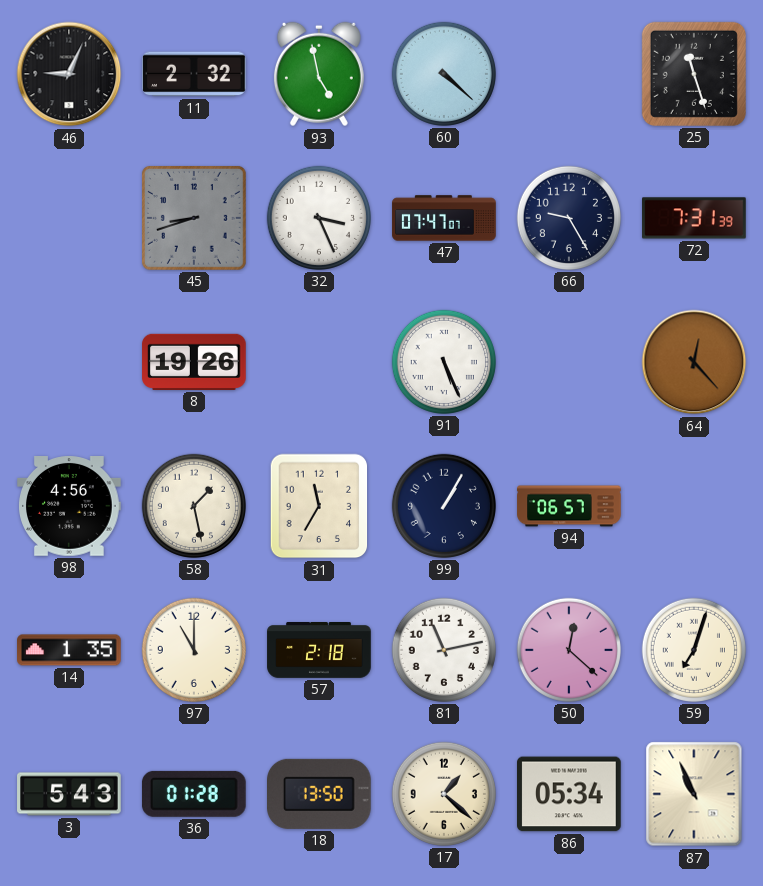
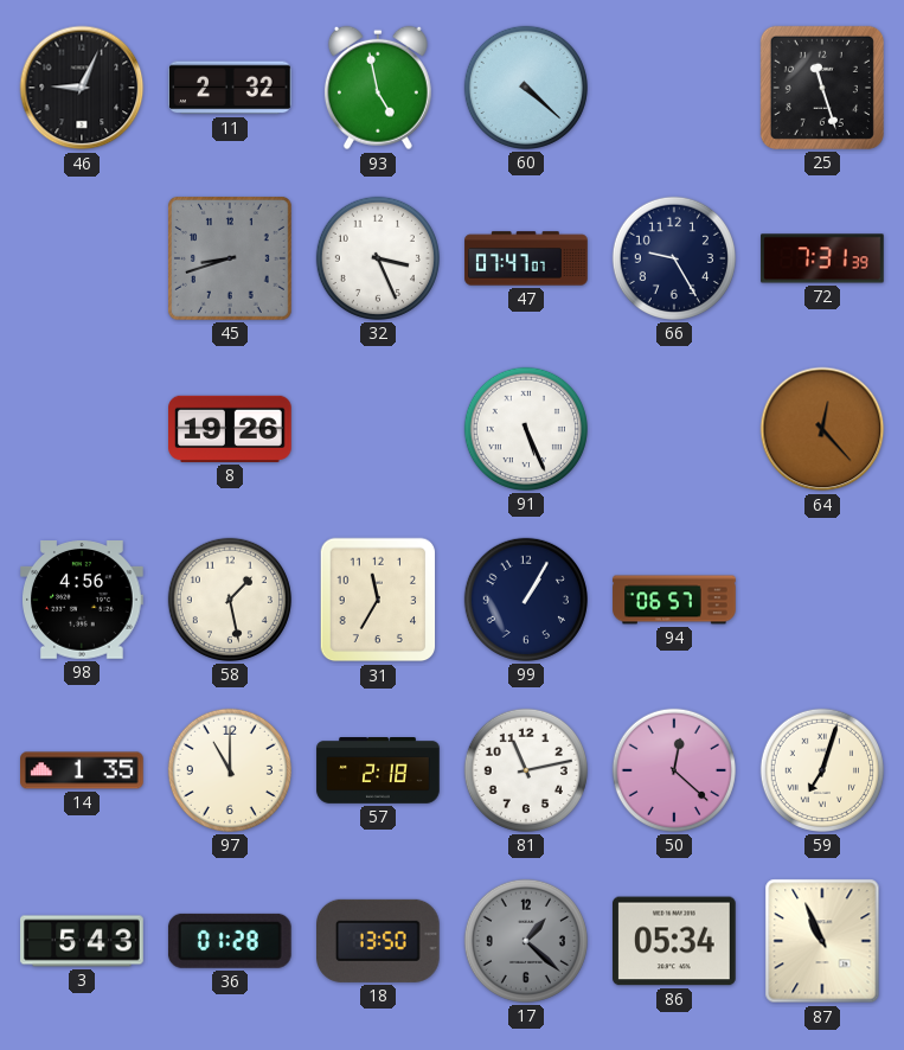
17 dial: cream -> grey
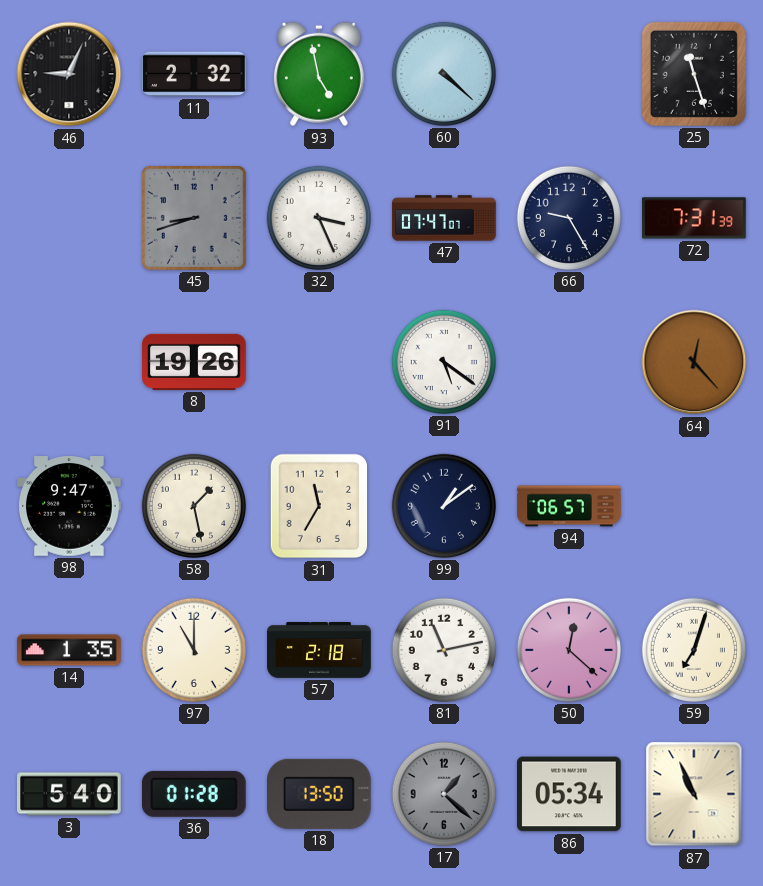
91: 5:26 -> 5:21
98: 4:56 -> 9:47
99: 1:05 -> 1:09
3: 5:43 -> 5:40
